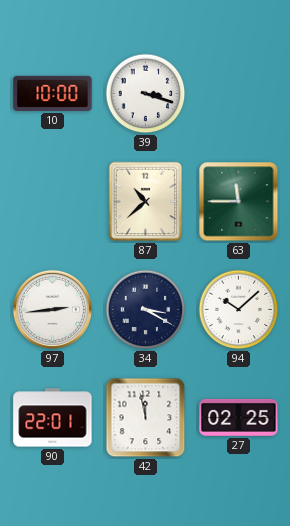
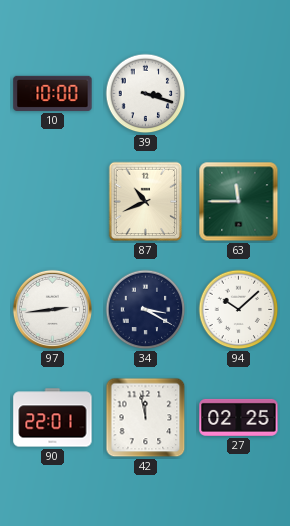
87: 10:38 -> 10:41
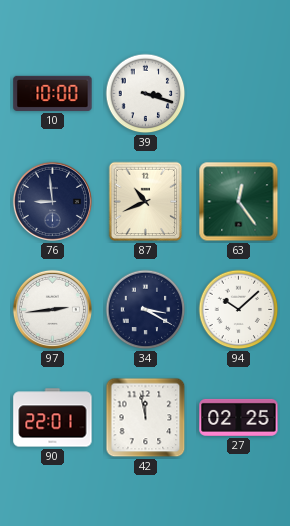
76: none -> 8:59
63: 11:45 -> 12:24
